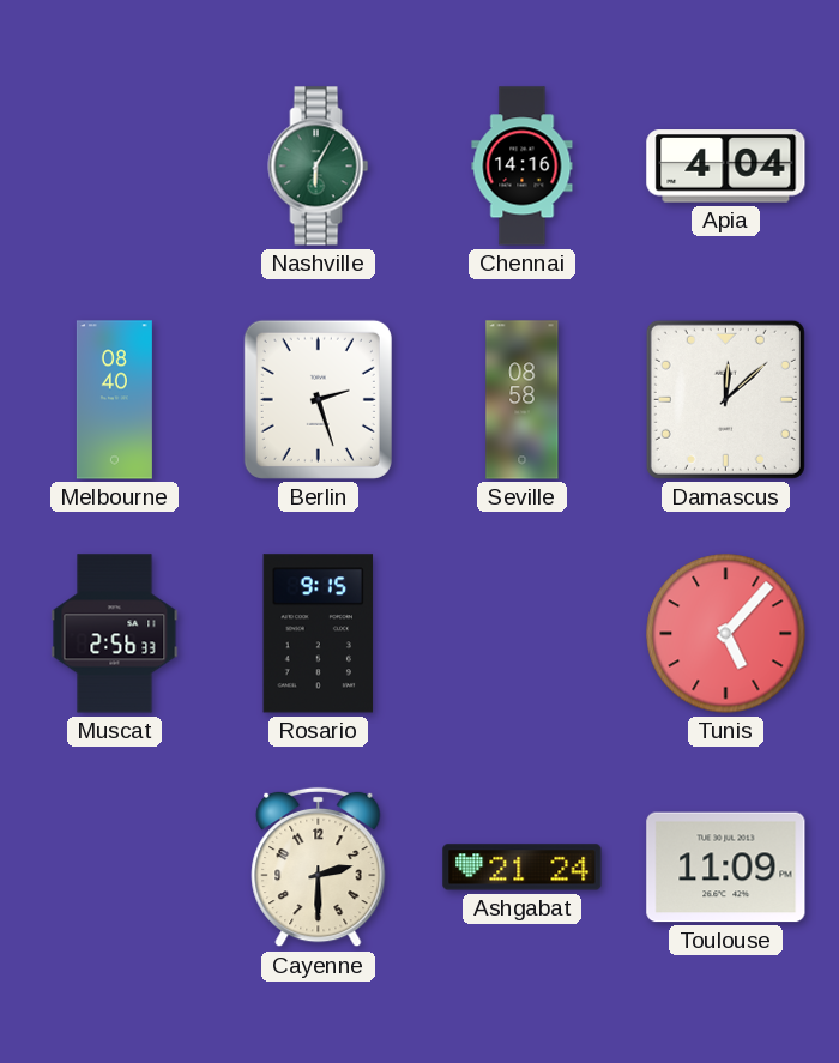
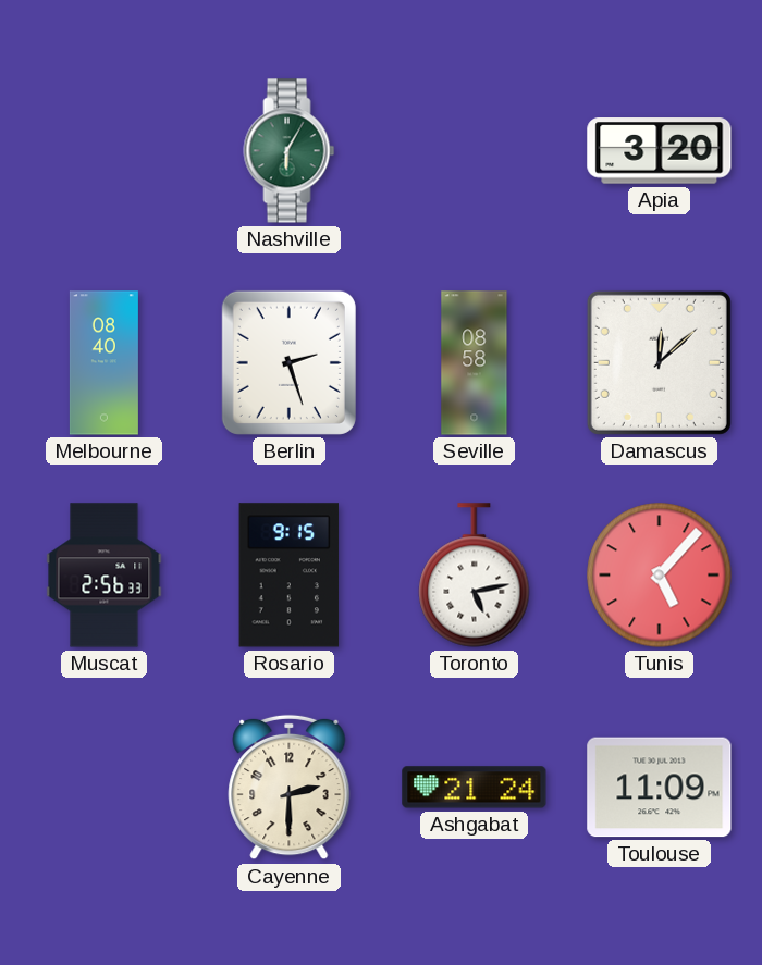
Chennai: 14:16 -> none
Apia: 4:04 -> 3:20
Toronto: none -> 5:13
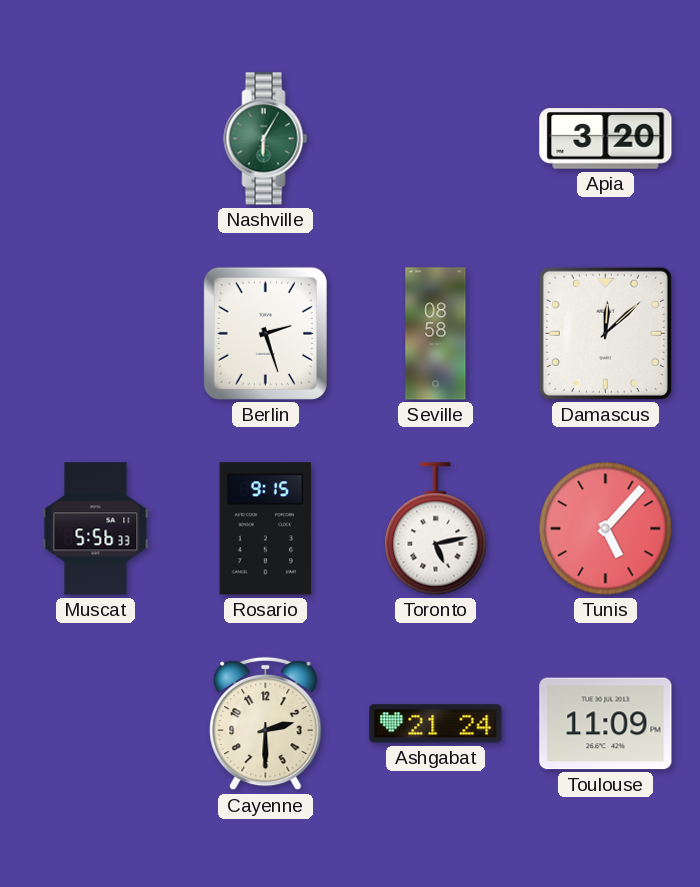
Melbourne: 08:40 -> none
Muscat: 2:56 -> 5:56
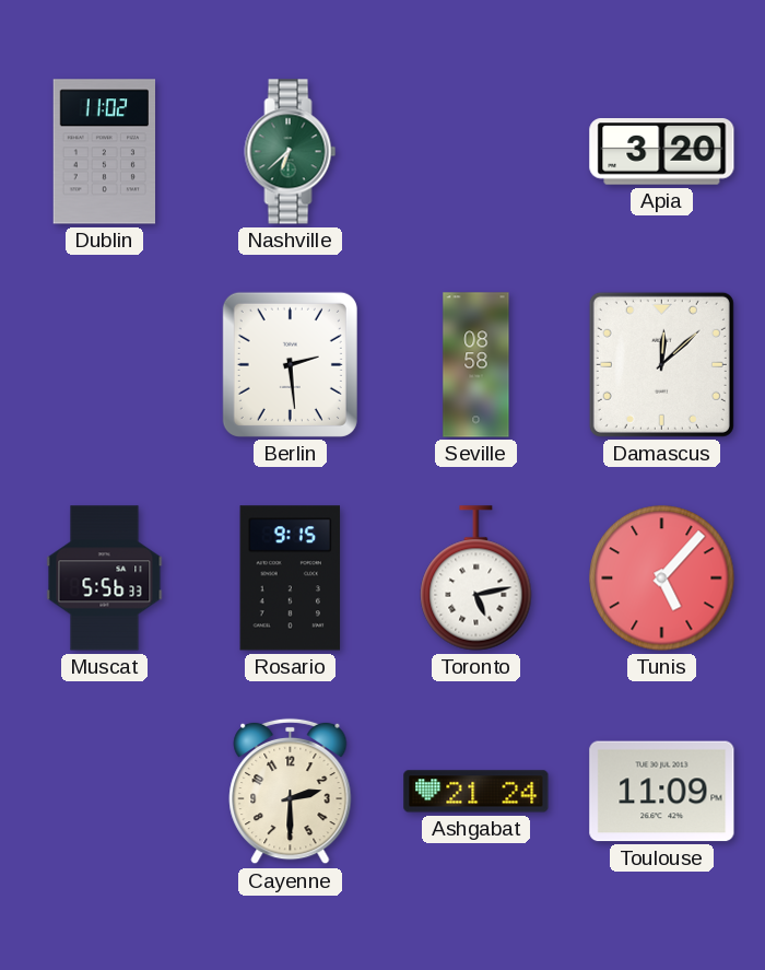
Dublin: none -> 11:02
Nashville: 6:05 -> 6:38
Berlin: 2:27 -> 2:29
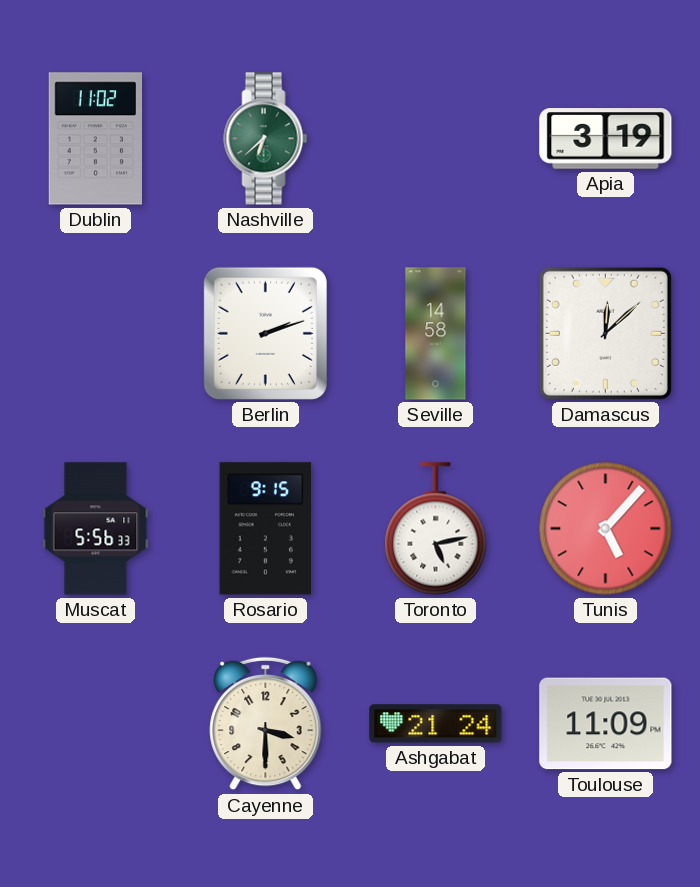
Apia: 3:20 -> 3:19
Berlin: 2:29 -> 2:12
Seville: 08:58 -> 14:58
Cayenne: 2:30 -> 3:30
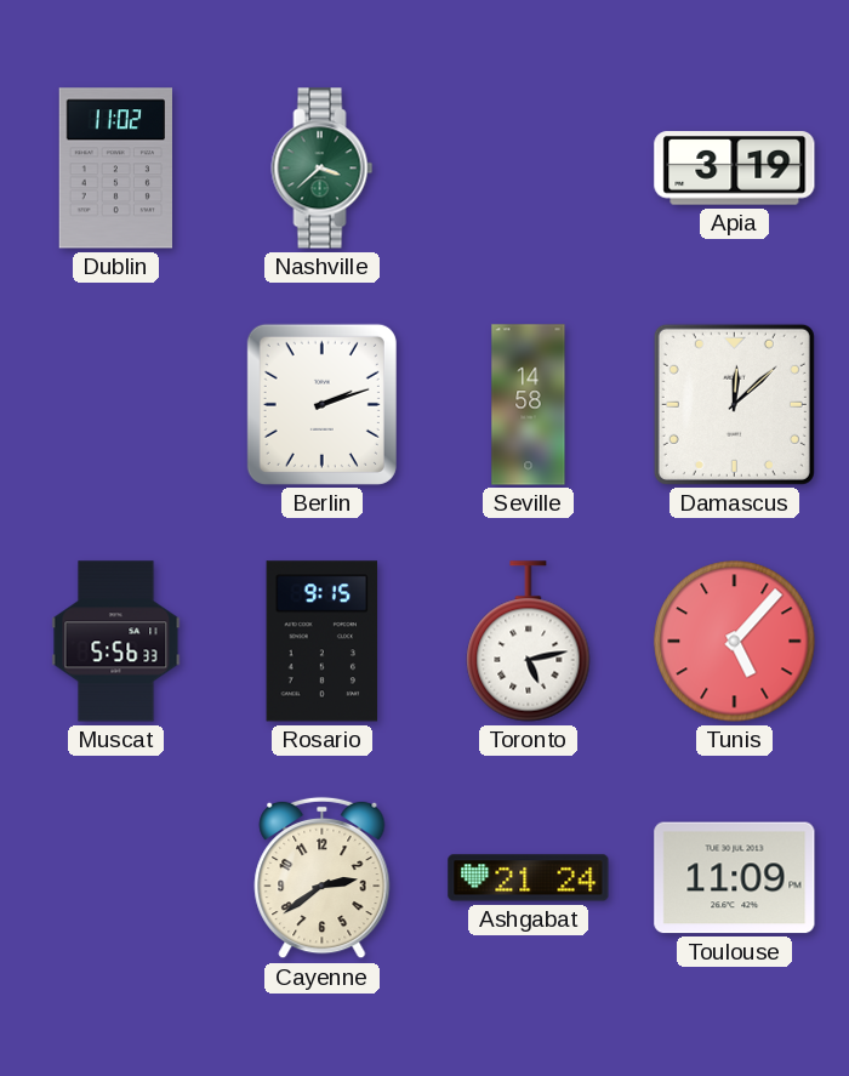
Nashville: 6:38 -> 3:38
Cayenne: 3:30 -> 2:39
